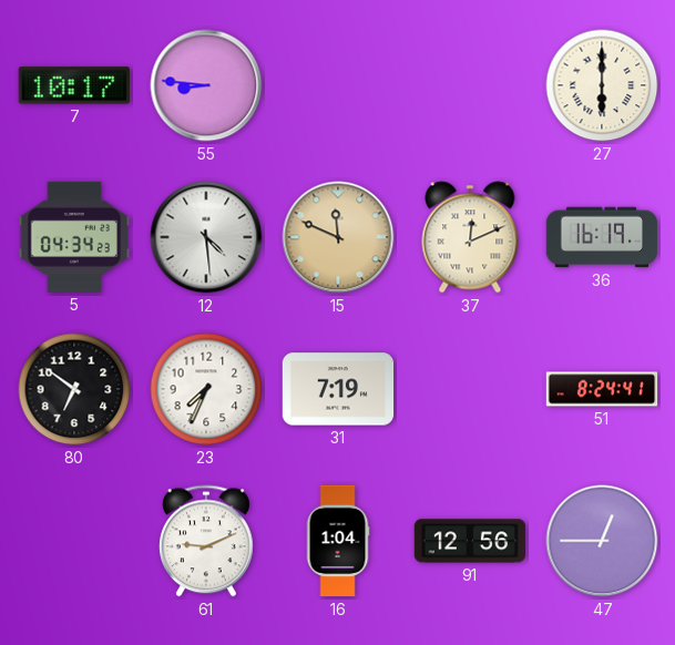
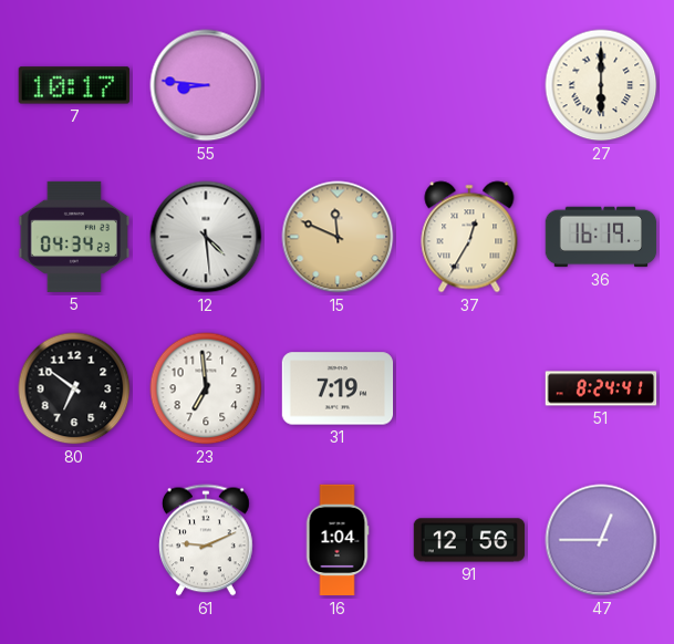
37: 12:11 -> 12:35
23: 7:34 -> 6:59
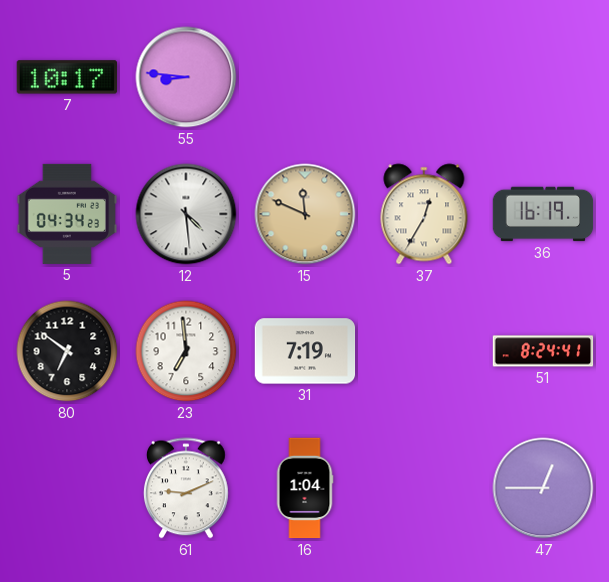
27: 6:00 -> none
91: 12:56 -> none
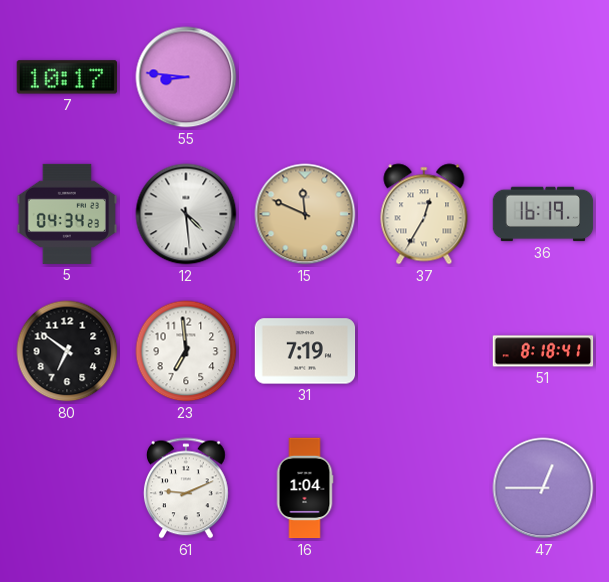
51: 8:24 -> 8:18
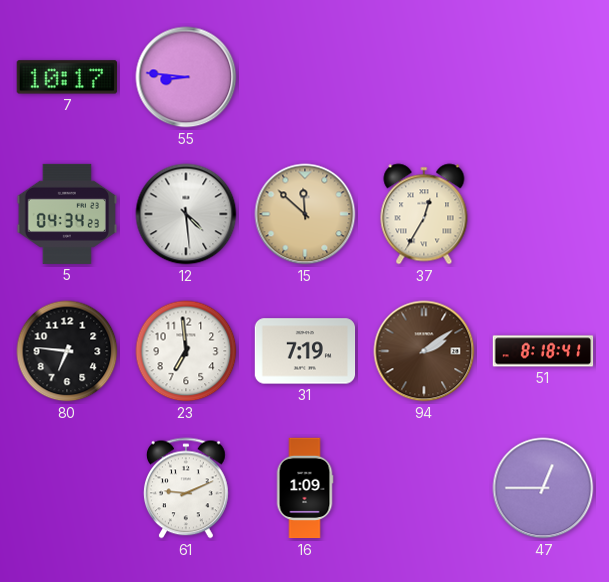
15: 11:49 -> 11:52
36: 16:19 -> none
80: 6:51 -> 6:46
94: none -> 2:09
16: 1:04 -> 1:09
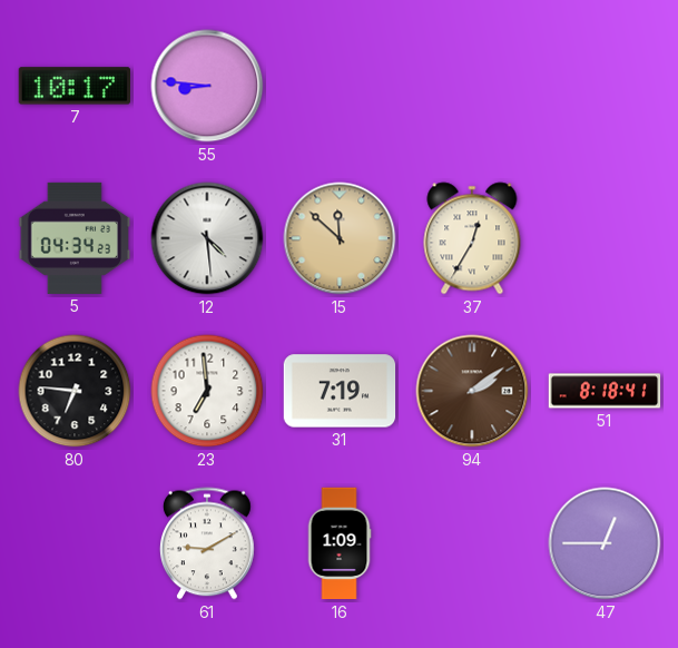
61: 9:11 -> 9:10
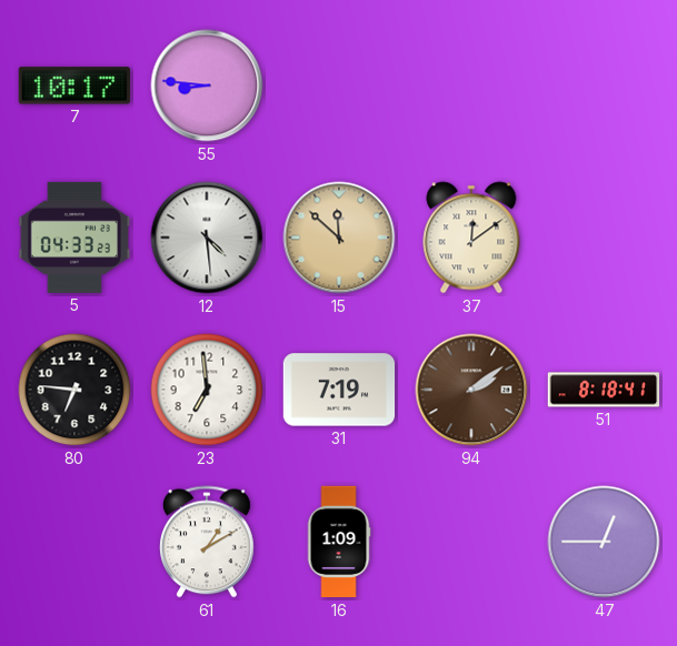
5: 04:34 -> 04:33
37: 12:35 -> 12:09
61: 9:10 -> 1:10
